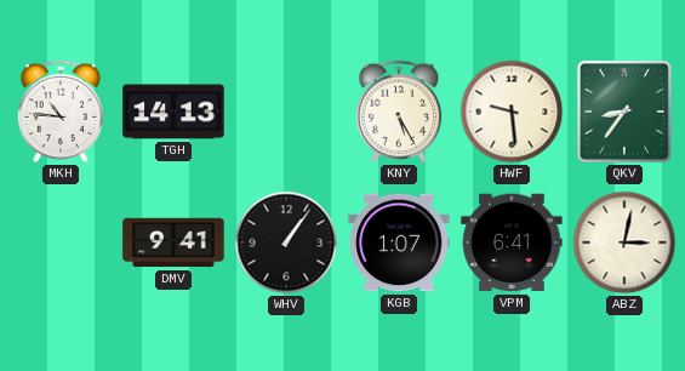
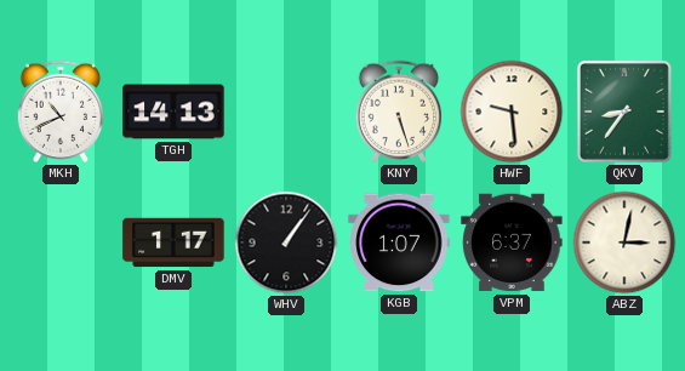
MKH: 10:46 -> 10:41
KNY: 5:25 -> 5:27
DMV: 9:41 -> 1:17
VPM: 6:41 -> 6:37
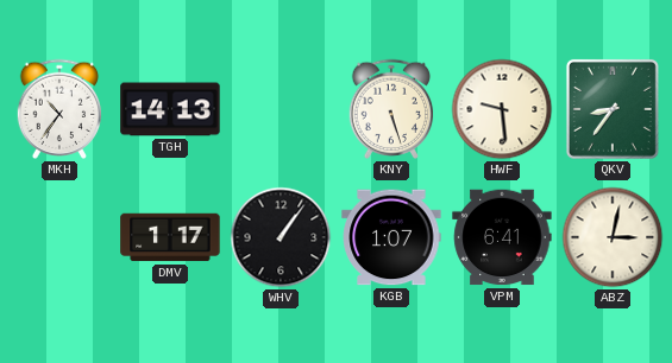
MKH: 10:41 -> 10:36
VPM: 6:37 -> 6:41
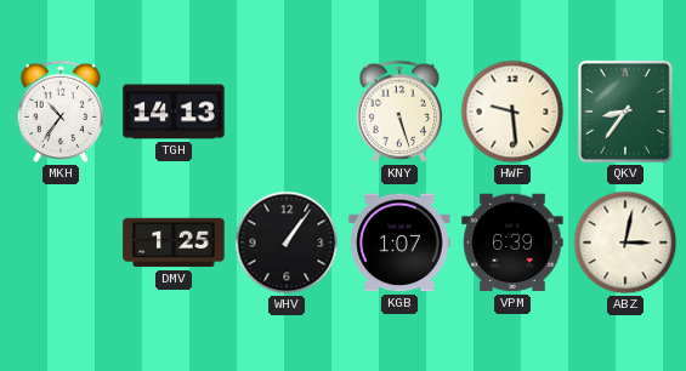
DMV: 1:17 -> 1:25
VPM: 6:41 -> 6:39
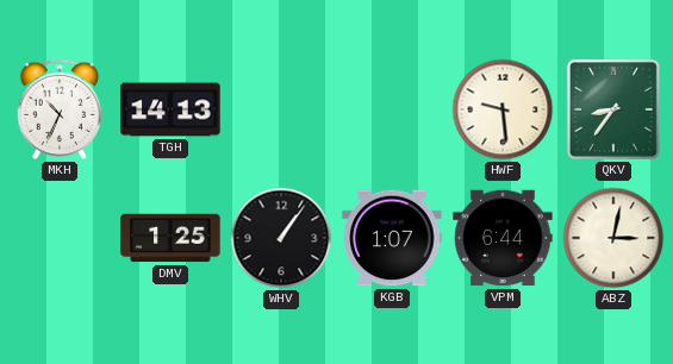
MKH: 10:36 -> 10:34
KNY: 5:27 -> none
VPM: 6:39 -> 6:44
